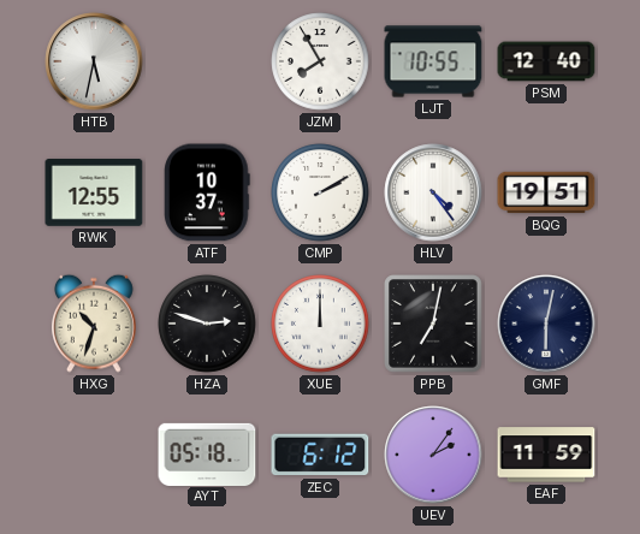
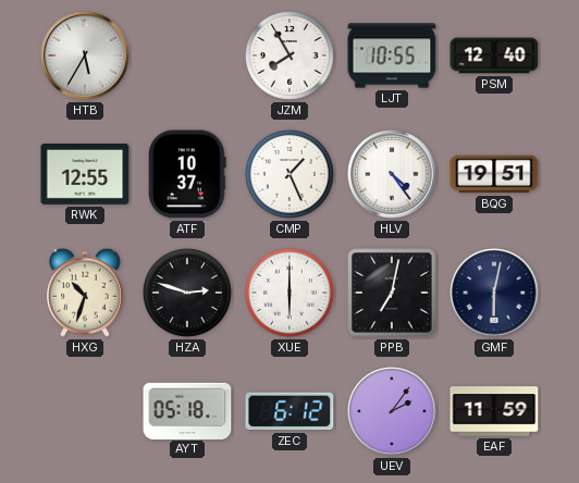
HTB: 5:32 -> 5:35
CMP: 2:10 -> 1:26
XUE: 12:00 -> 6:00
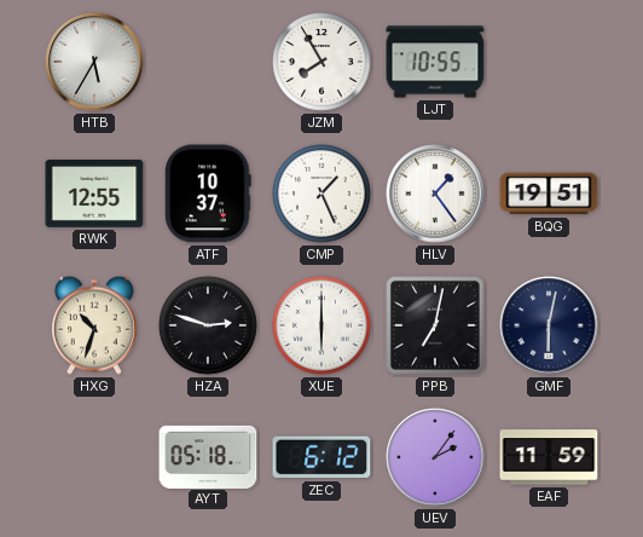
PSM: 12:40 -> none
HLV: 4:24 -> 1:24
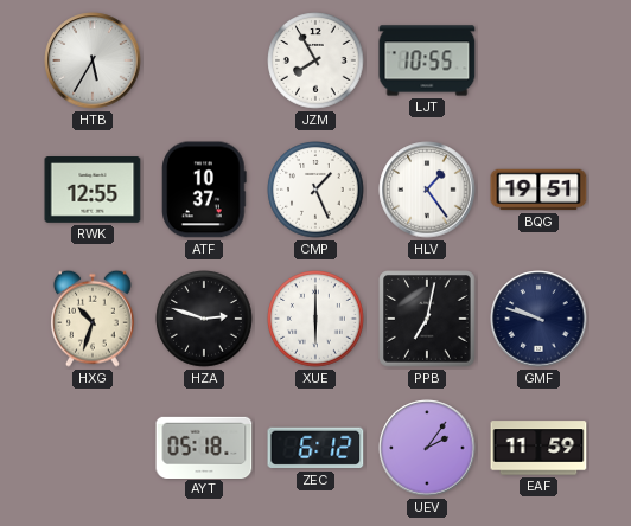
GMF: 6:02 -> 9:48
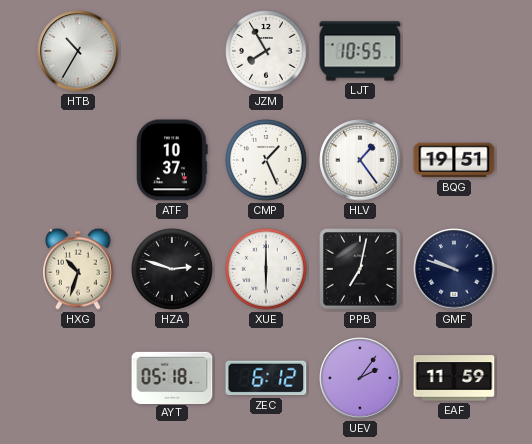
HTB: 5:35 -> 10:35
RWK: 12:55 -> none
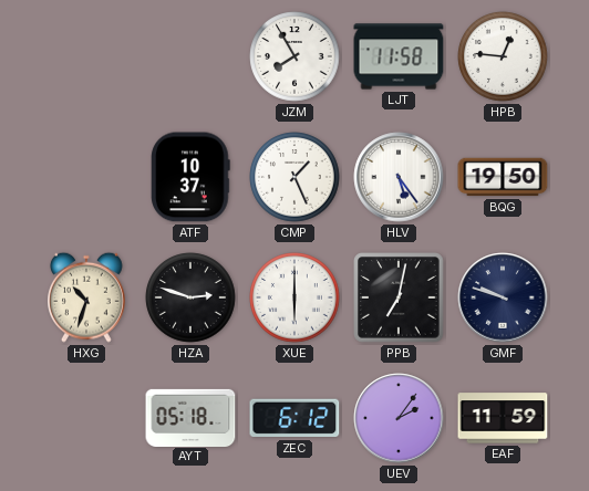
HTB: 10:35 -> none
LJT: 10:55 -> 11:58
HPB: none -> 12:46
HLV: 1:24 -> 5:24
BQG: 19:51 -> 19:50
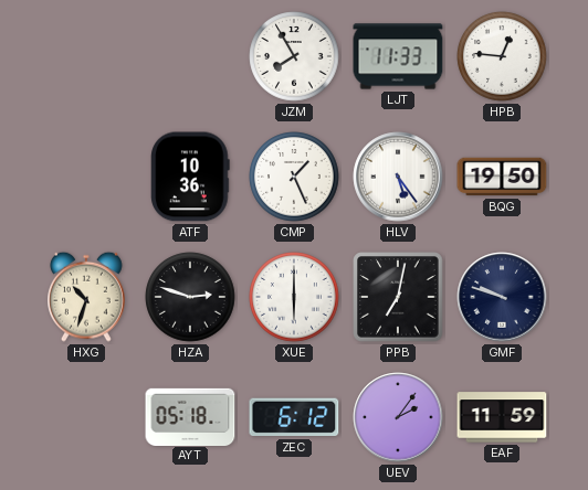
LJT: 11:58 -> 11:33
ATF: 10:37 -> 10:36
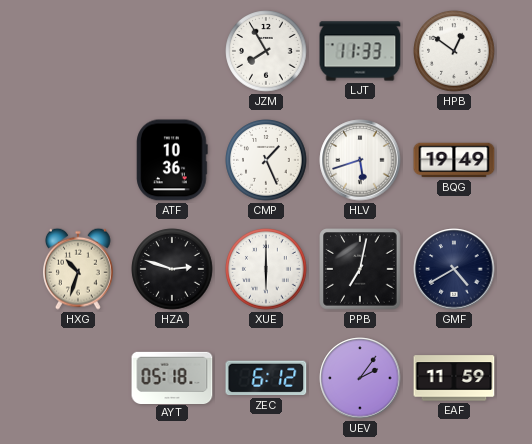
HPB: 12:46 -> 12:51
HLV: 5:24 -> 5:42
BQG: 19:50 -> 19:49
GMF: 9:48 -> 4:40
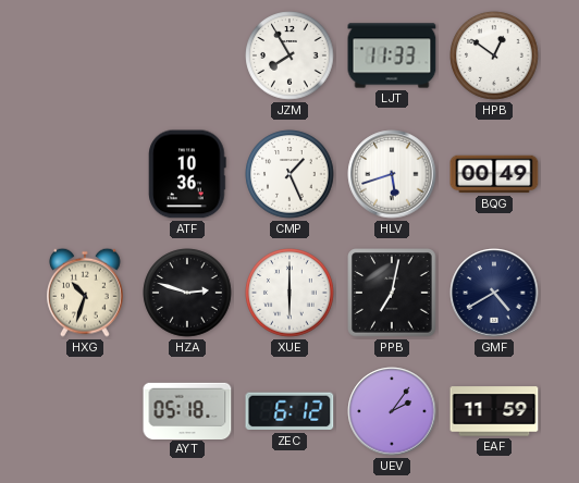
BQG: 19:49 -> 00:49
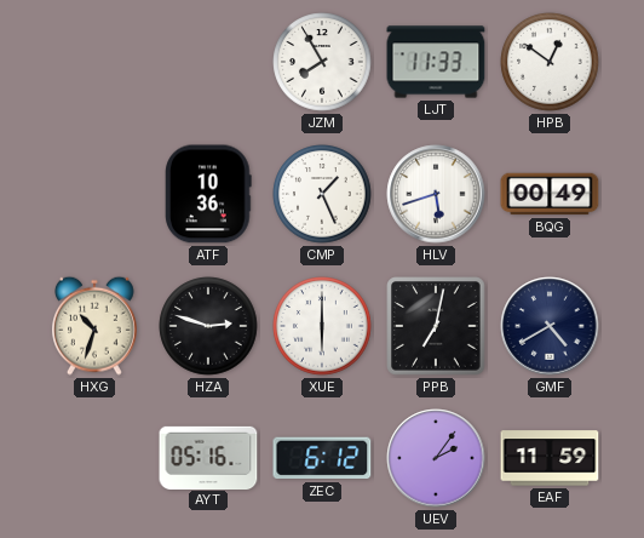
AYT: 05:18 -> 05:16
